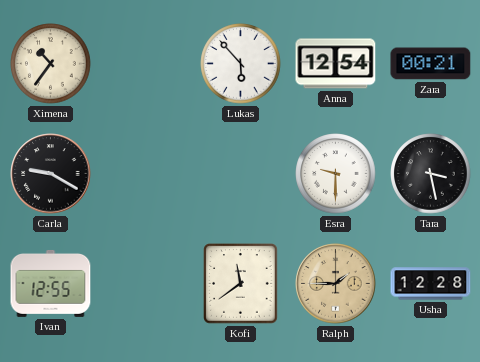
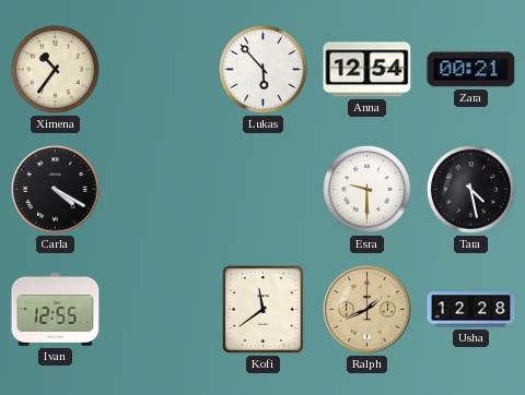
Carla: 9:20 -> 4:20
Tara: 3:28 -> 4:28
Ralph: 1:45 -> 1:41
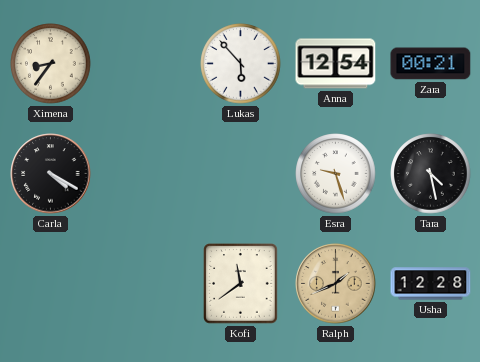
Ximena: 10:36 -> 8:36
Esra: 9:30 -> 9:27
Ivan: 12:55 -> none
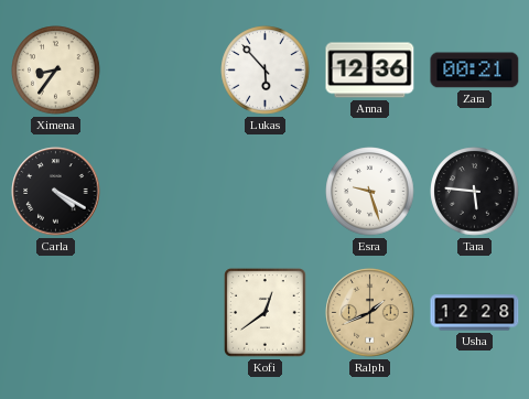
Anna: 12:54 -> 12:36
Tara: 4:28 -> 5:46
Kofi: 11:39 -> 12:39
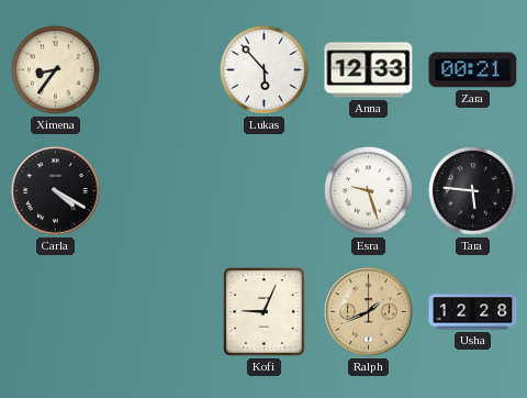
Anna: 12:36 -> 12:33
Kofi: 12:39 -> 9:04
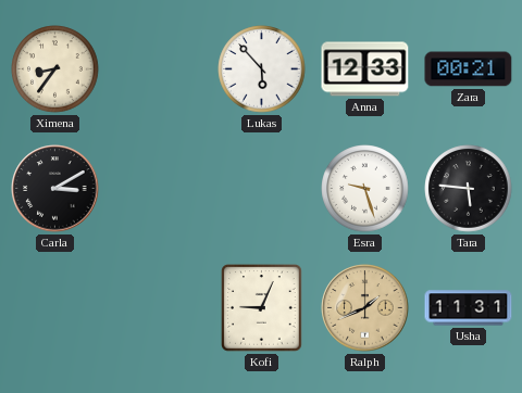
Carla: 4:20 -> 3:10
Usha: 12:28 -> 11:31
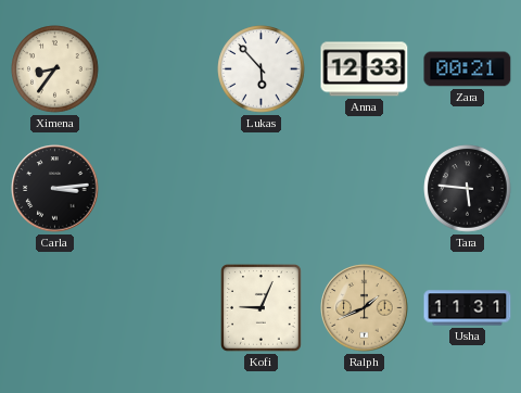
Carla: 3:10 -> 3:14
Esra: 9:27 -> none
